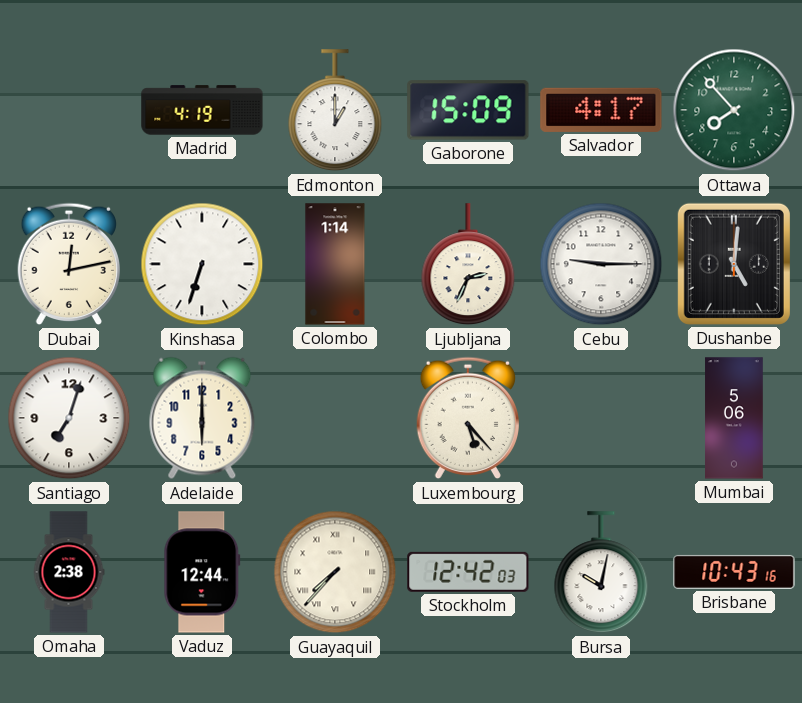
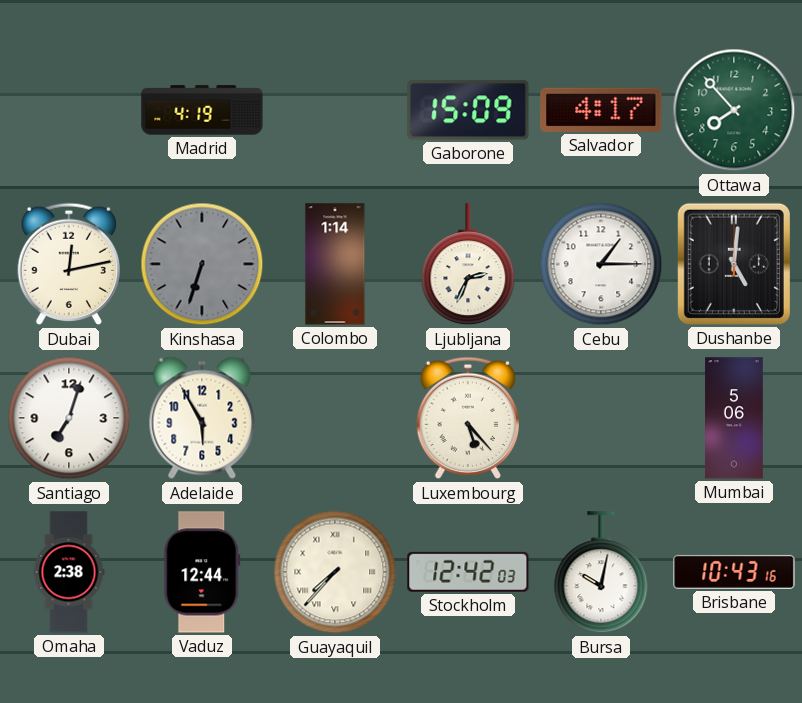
Edmonton: 1:00 -> none
Kinshasa dial: white -> grey
Cebu: 9:15 -> 1:15
Adelaide: 6:00 -> 5:55
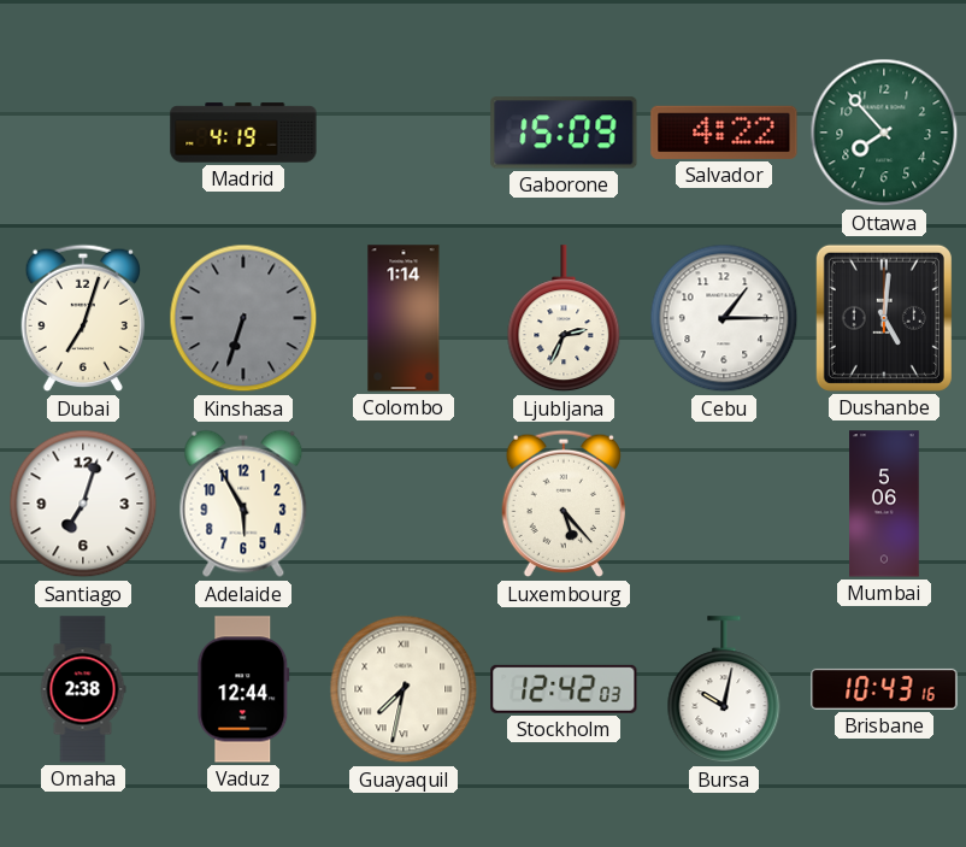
Salvador: 4:17 -> 4:22
Dubai: 12:13 -> 7:03
Guayaquil: 7:37 -> 7:32
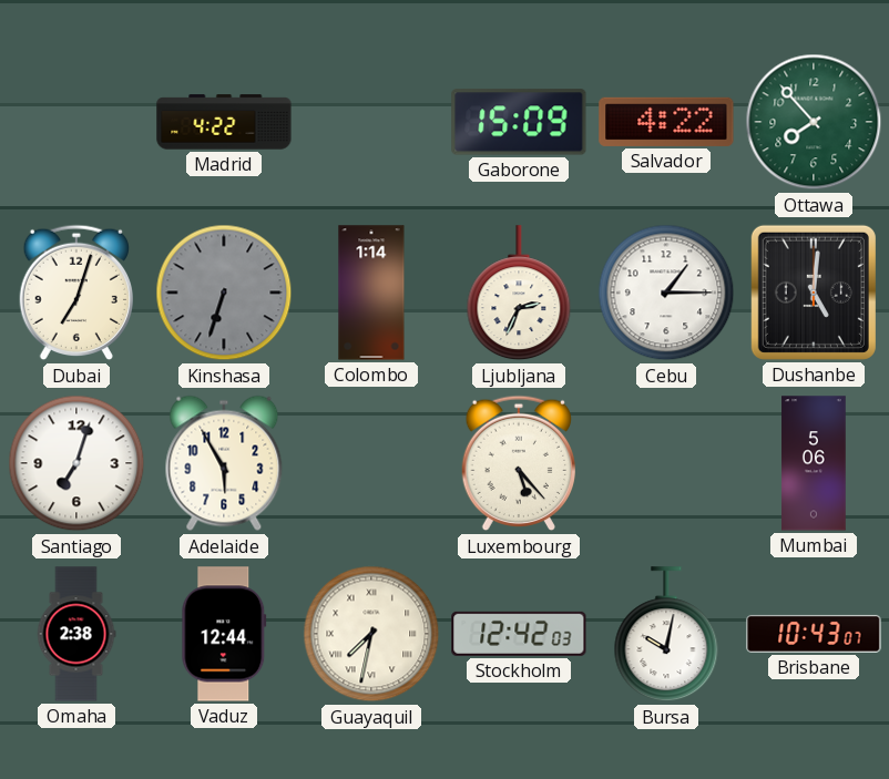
Madrid: 4:19 -> 4:22
Brisbane: 10:43:16 -> 10:43:07
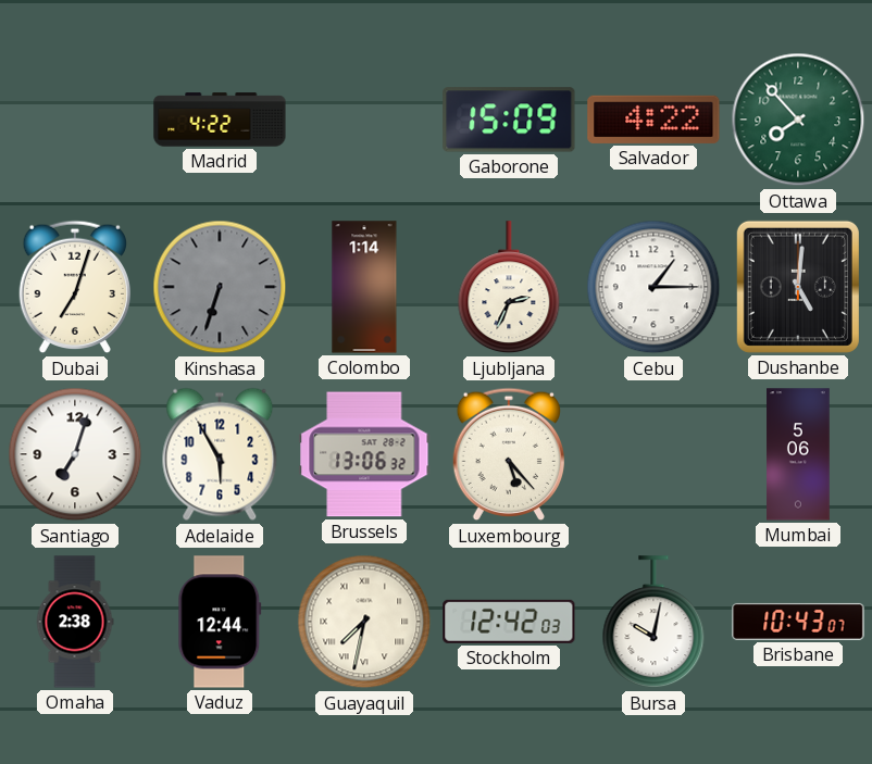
Brussels: none -> 13:06
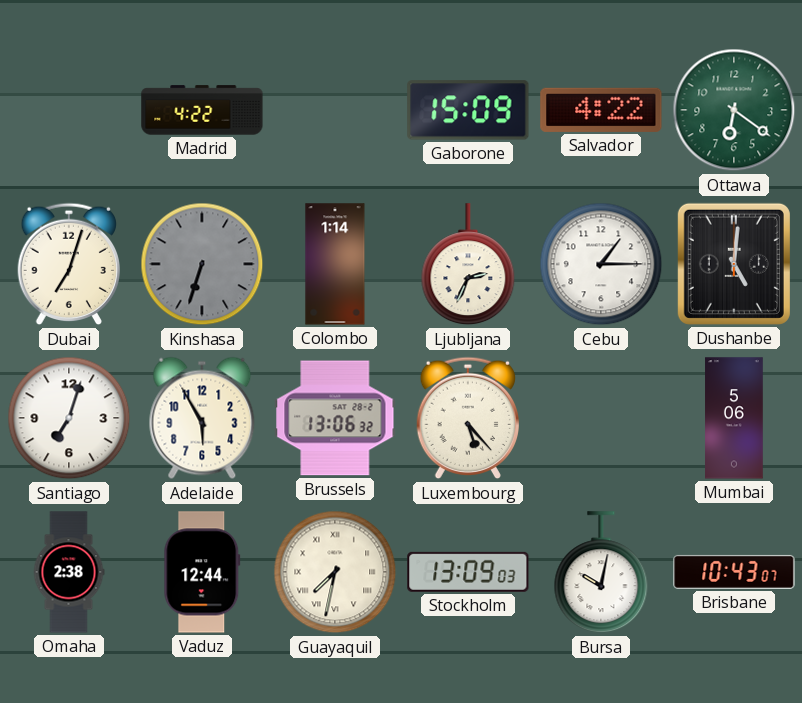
Ottawa: 7:53 -> 6:21
Stockholm: 12:42 -> 13:09
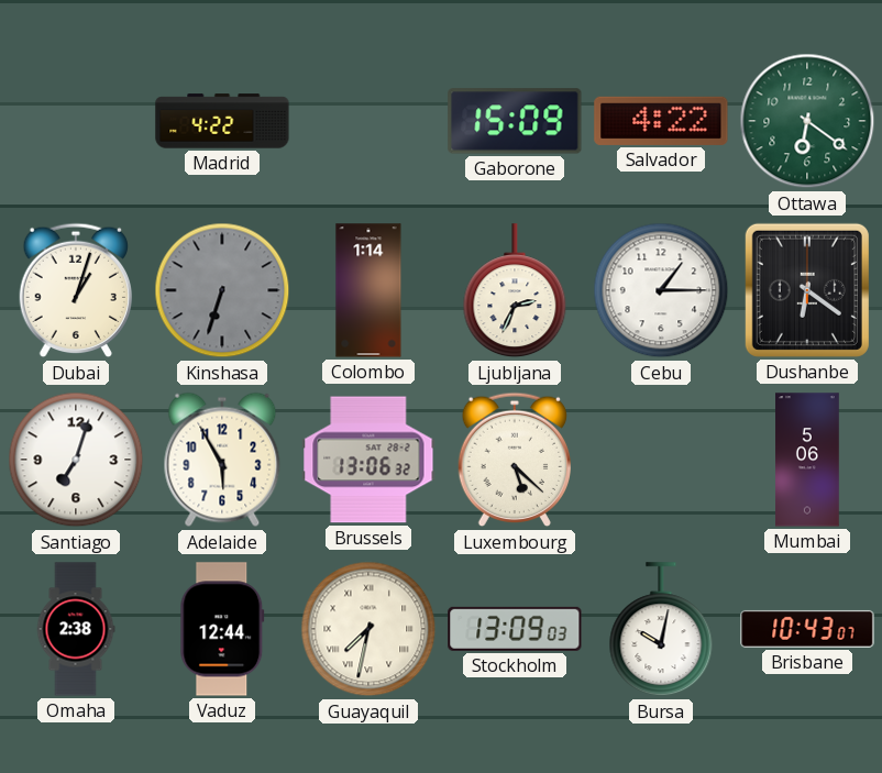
Dubai: 7:03 -> 1:03
Dushanbe: 5:01 -> 6:21
Luxembourg: 5:23 -> 5:22
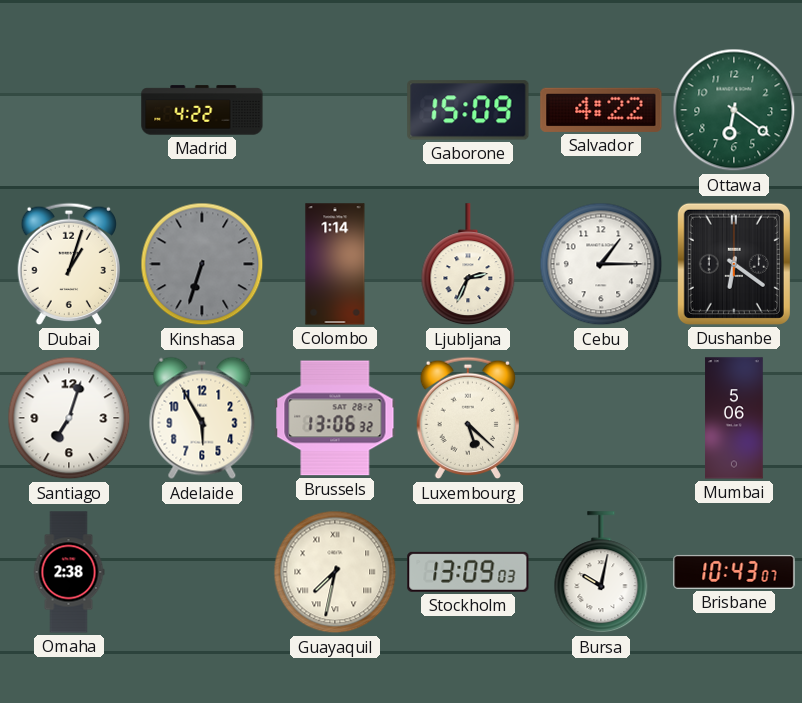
Vaduz: 12:44 -> none
